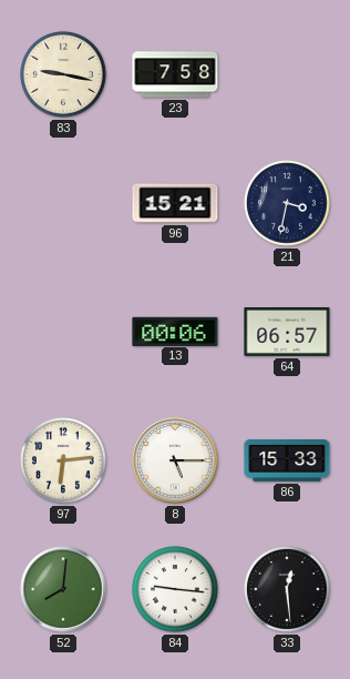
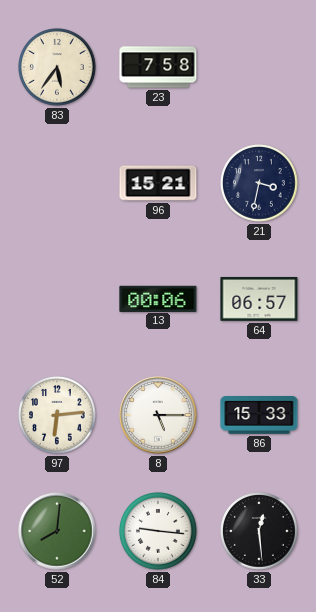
83: 9:17 -> 5:36
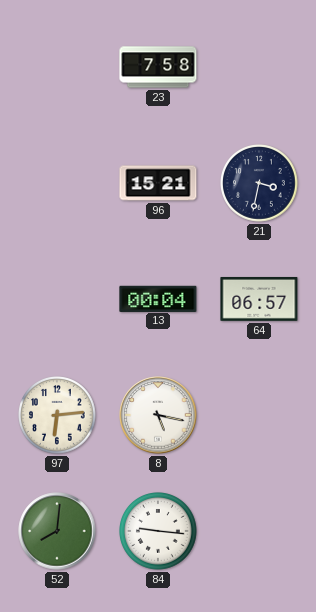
83: 5:36 -> none
13: 00:06 -> 00:04
8: 5:15 -> 5:17
86: 15:33 -> none
33: 12:29 -> none
